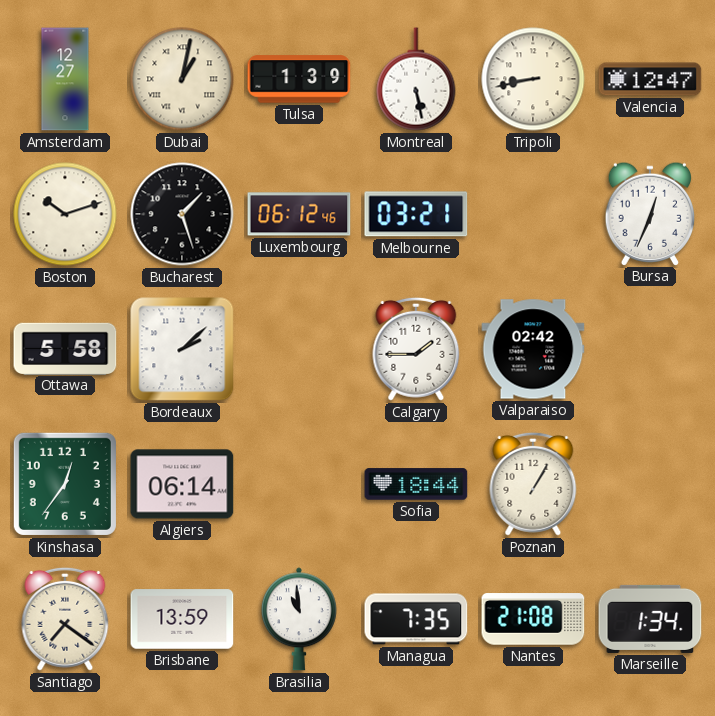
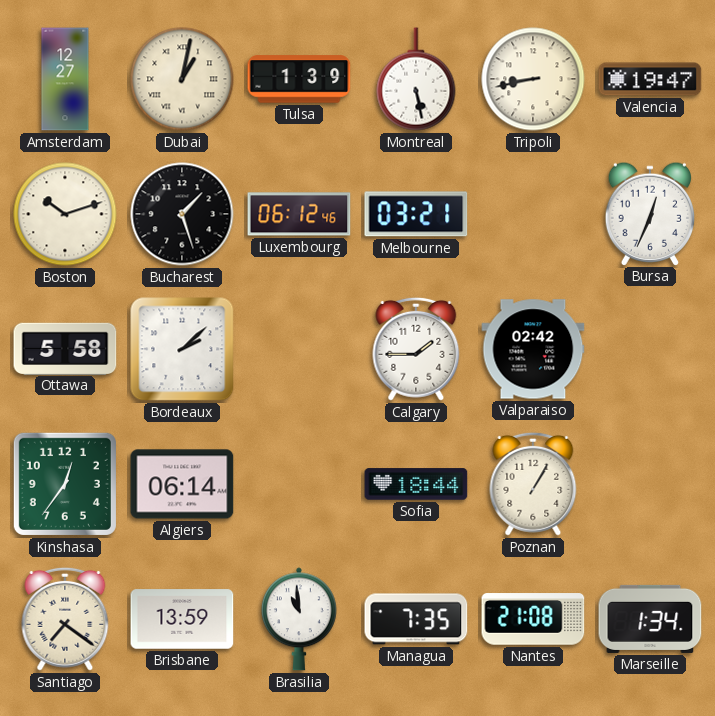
Valencia: 12:47 -> 19:47
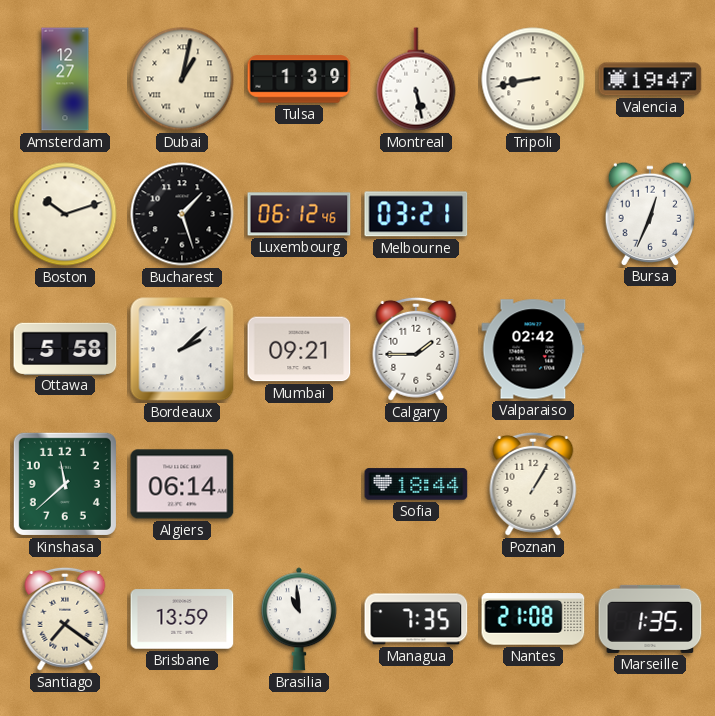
Mumbai: none -> 09:21
Kinshasa: 12:36 -> 11:38
Marseille: 1:34 -> 1:35
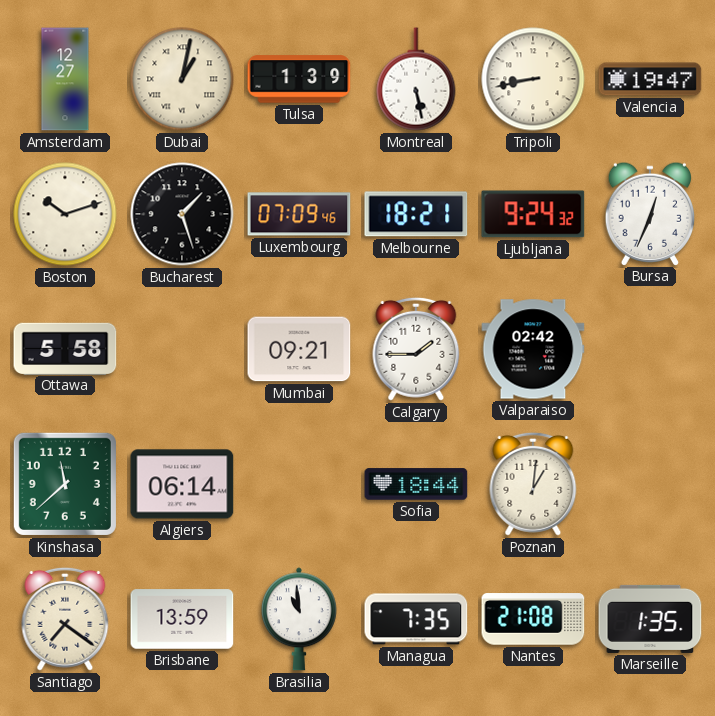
Luxembourg: 06:12 -> 07:09
Melbourne: 03:21 -> 18:21
Ljubljana: none -> 9:24
Bordeaux: 2:08 -> none
Poznan: 1:05 -> 1:01
